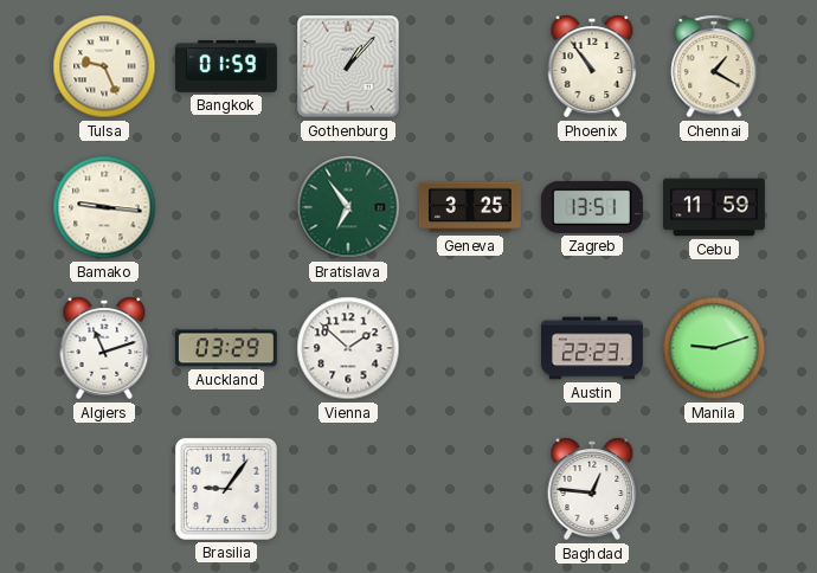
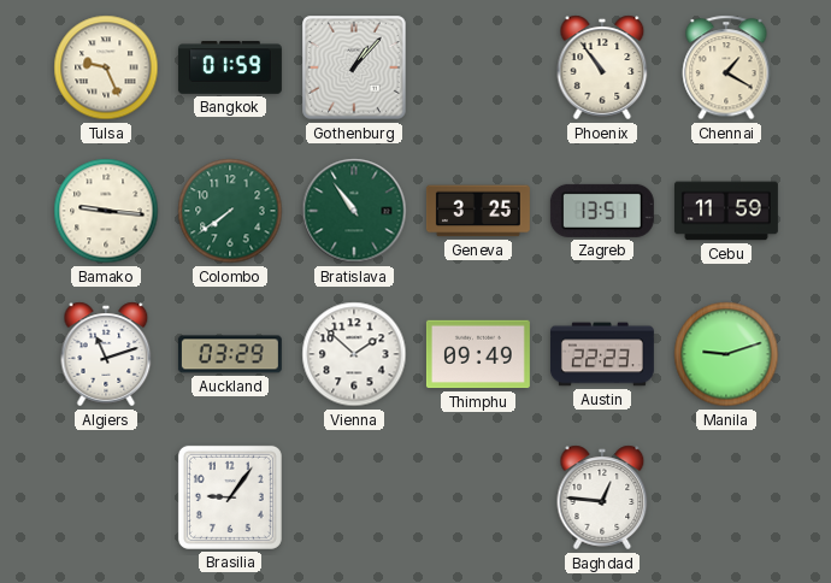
Colombo: none -> 7:39
Bratislava: 6:54 -> 10:54
Thimphu: none -> 09:49
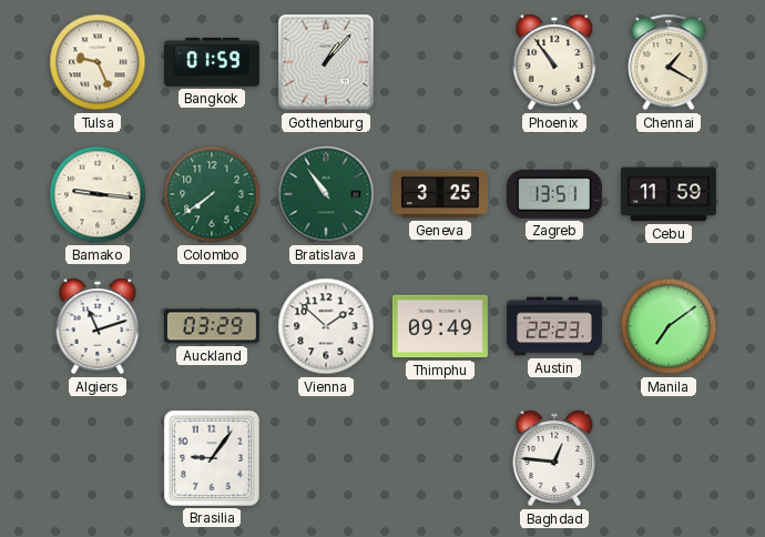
Manila: 9:12 -> 7:09
